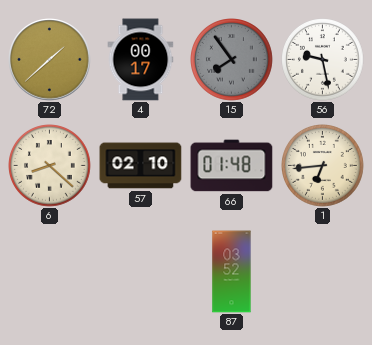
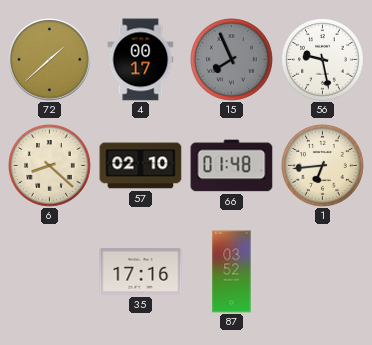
15: 7:54 -> 7:56
35: none -> 17:16
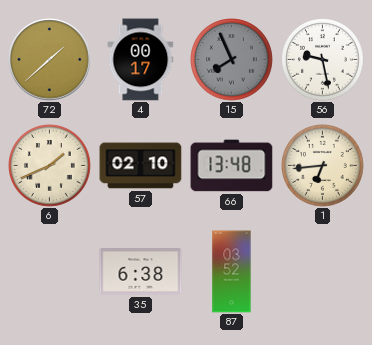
6: 8:22 -> 1:41
66: 01:48 -> 13:48
35: 17:16 -> 6:38
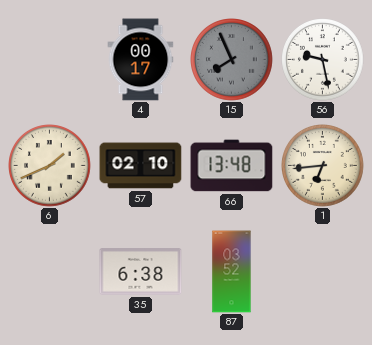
72: 1:38 -> none
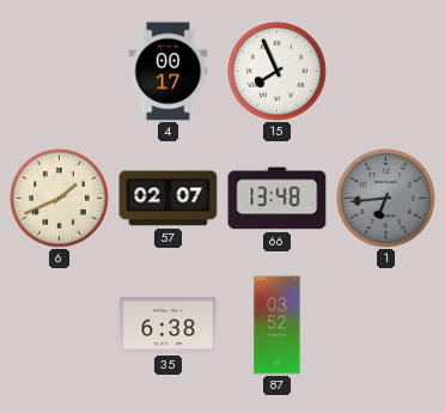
15 dial: grey -> white
56: 9:28 -> none
57: 02:10 -> 02:07
1 dial: cream -> grey
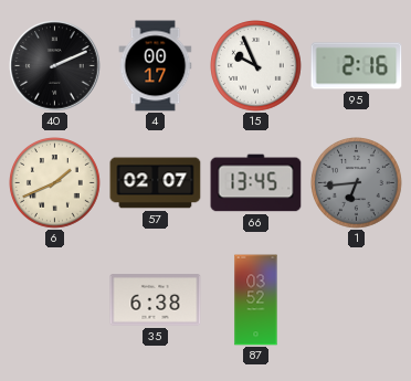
40: none -> 2:11
15: 7:56 -> 9:56
95: none -> 2:16
66: 13:48 -> 13:45
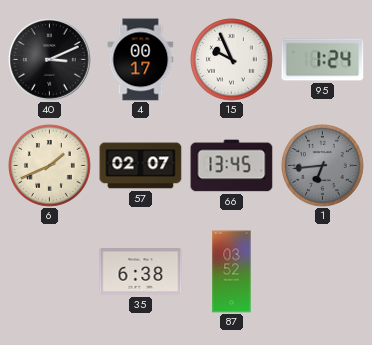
40: 2:11 -> 3:11
95: 2:16 -> 1:24
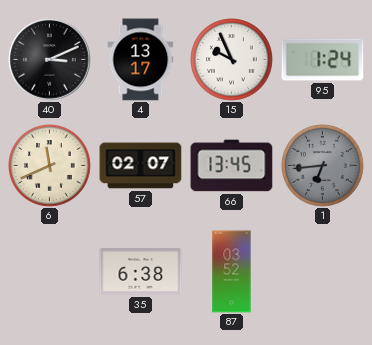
4: 00:17 -> 13:17
6: 1:41 -> 11:41
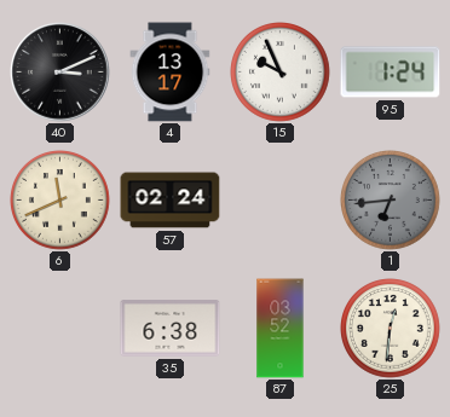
57: 02:07 -> 02:24
66: 13:45 -> none
25: none -> 12:31
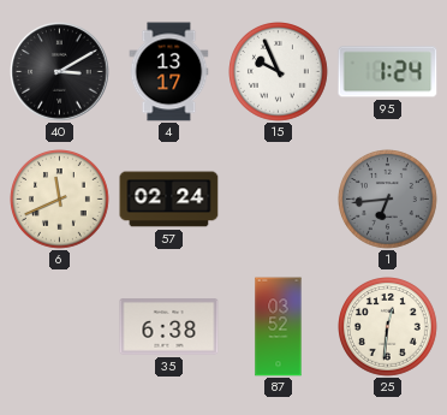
40: 3:11 -> 3:10
